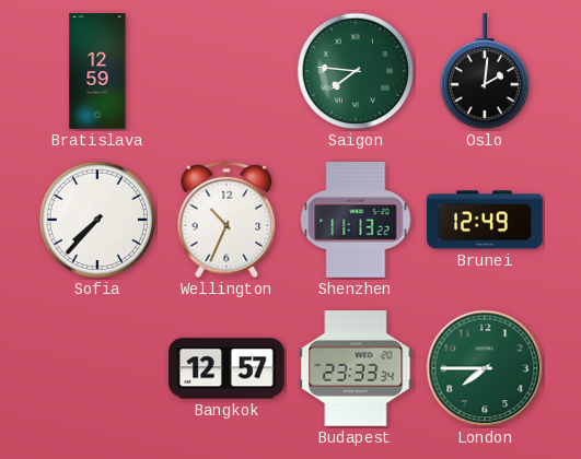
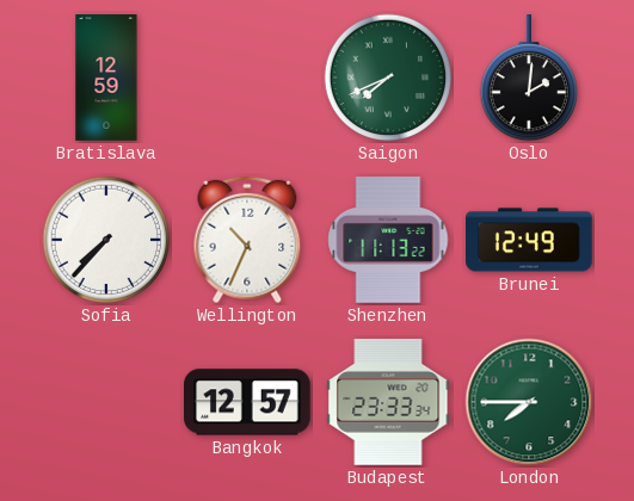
Saigon: 7:46 -> 7:41
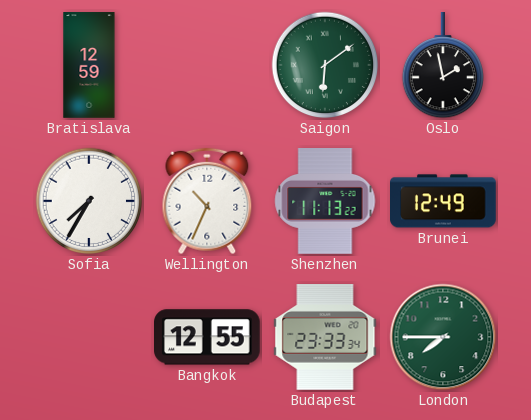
Saigon: 7:41 -> 6:09
Oslo: 2:01 -> 1:58
Sofia: 7:37 -> 7:35
Bangkok: 12:57 -> 12:55
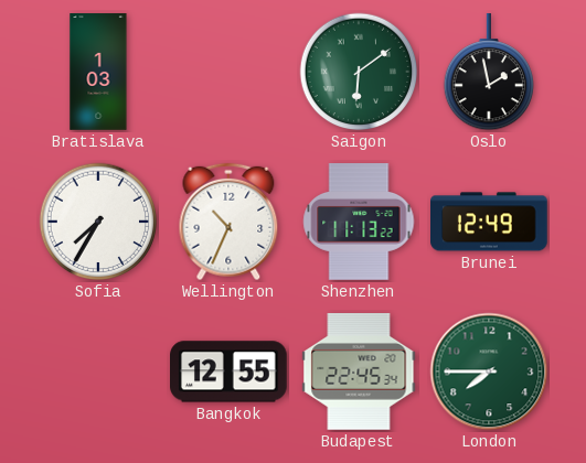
Bratislava: 12:59 -> 1:03
Budapest: 23:33 -> 22:45
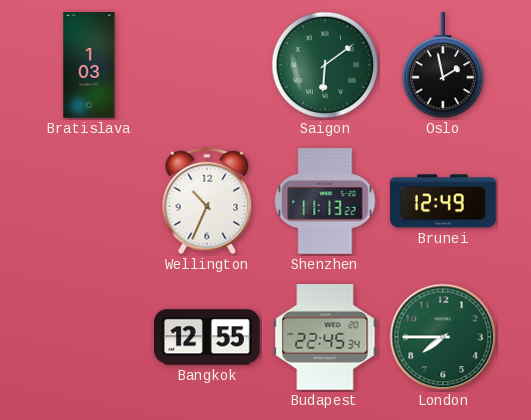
Sofia: 7:35 -> none
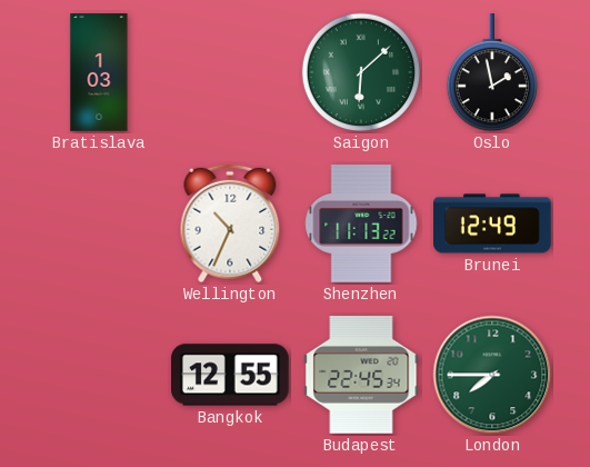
Saigon: 6:09 -> 6:08
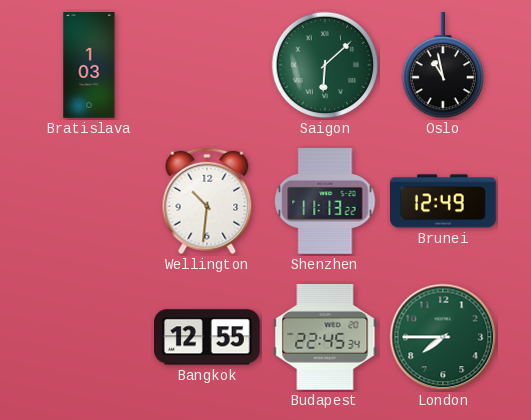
Oslo: 1:58 -> 10:58
Wellington: 10:34 -> 10:31
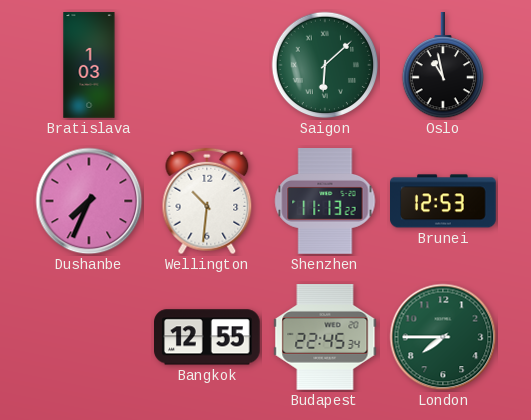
Dushanbe: none -> 7:34
Brunei: 12:49 -> 12:53
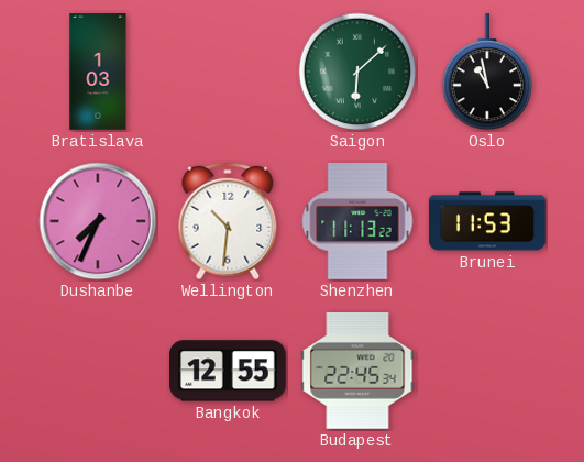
Brunei: 12:53 -> 11:53
London: 7:45 -> none
